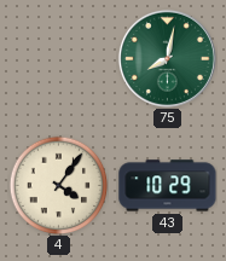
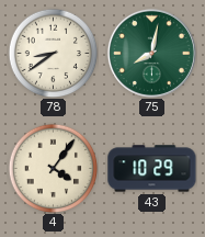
78: none -> 8:39
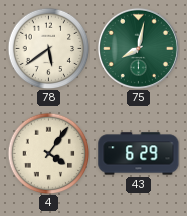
78: 8:39 -> 5:39
43: 10:29 -> 6:29
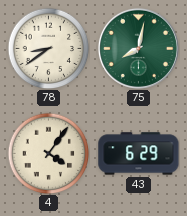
78: 5:39 -> 8:39
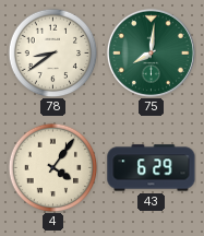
75: 8:02 -> 8:01
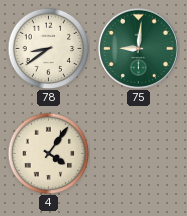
75: 8:01 -> 9:01
43: 6:29 -> none
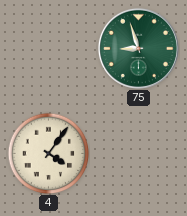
78: 8:39 -> none
75: 9:01 -> 8:57
